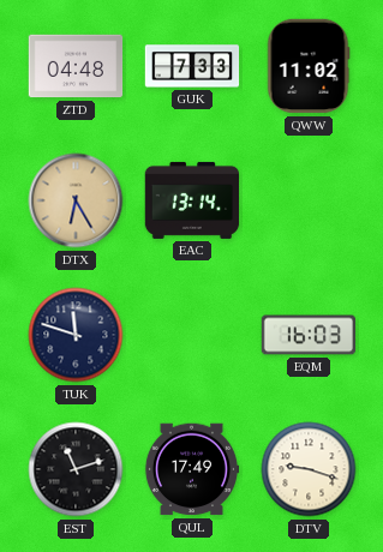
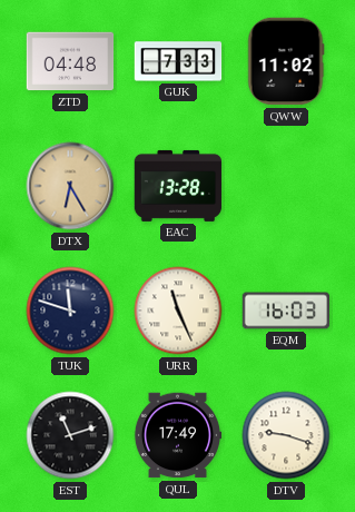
EAC: 13:14 -> 13:28
URR: none -> 11:26
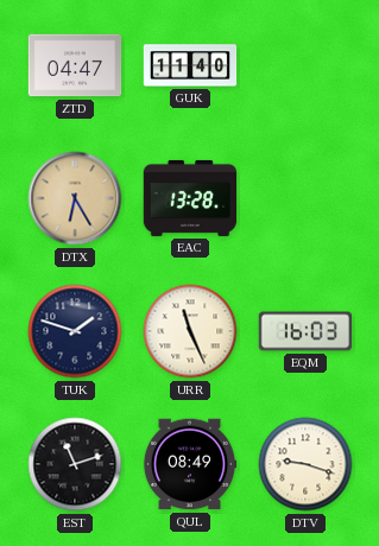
ZTD: 04:48 -> 04:47
GUK: 7:33 -> 11:40
QWW: 11:02 -> none
TUK: 11:48 -> 1:48
QUL: 17:49 -> 08:49
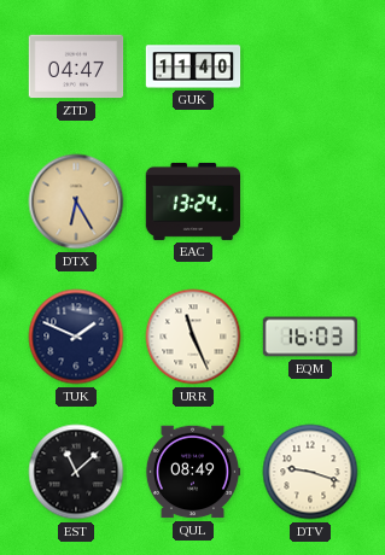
EAC: 13:28 -> 13:24
TUK: 1:48 -> 1:49
EST: 11:12 -> 11:08
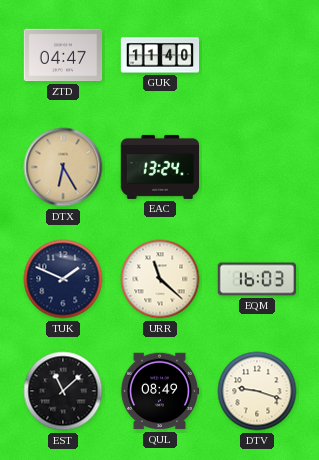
URR: 11:26 -> 11:22
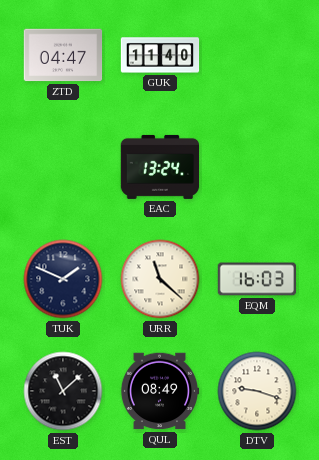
DTX: 6:25 -> none
